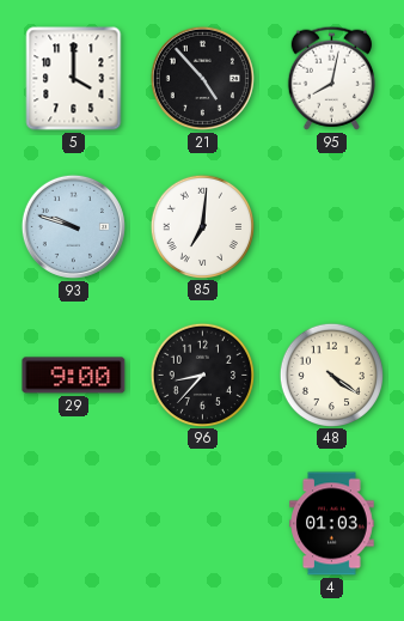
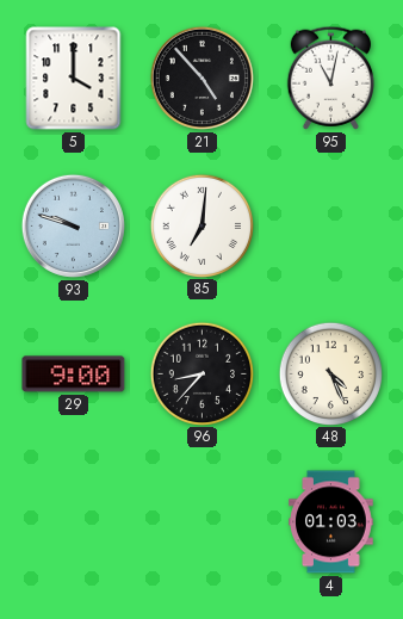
95: 8:02 -> 11:02
48: 4:21 -> 4:26
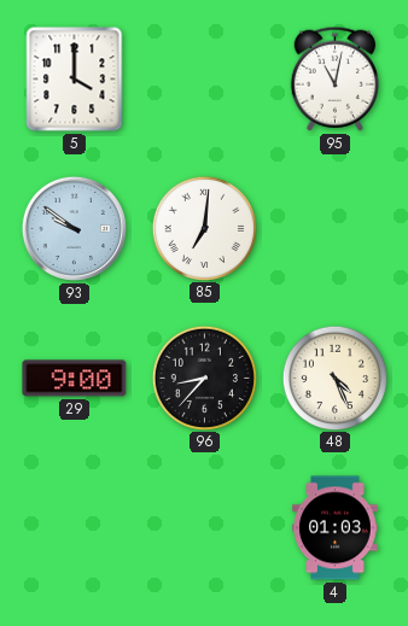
21: 4:53 -> none
93: 9:48 -> 9:51
